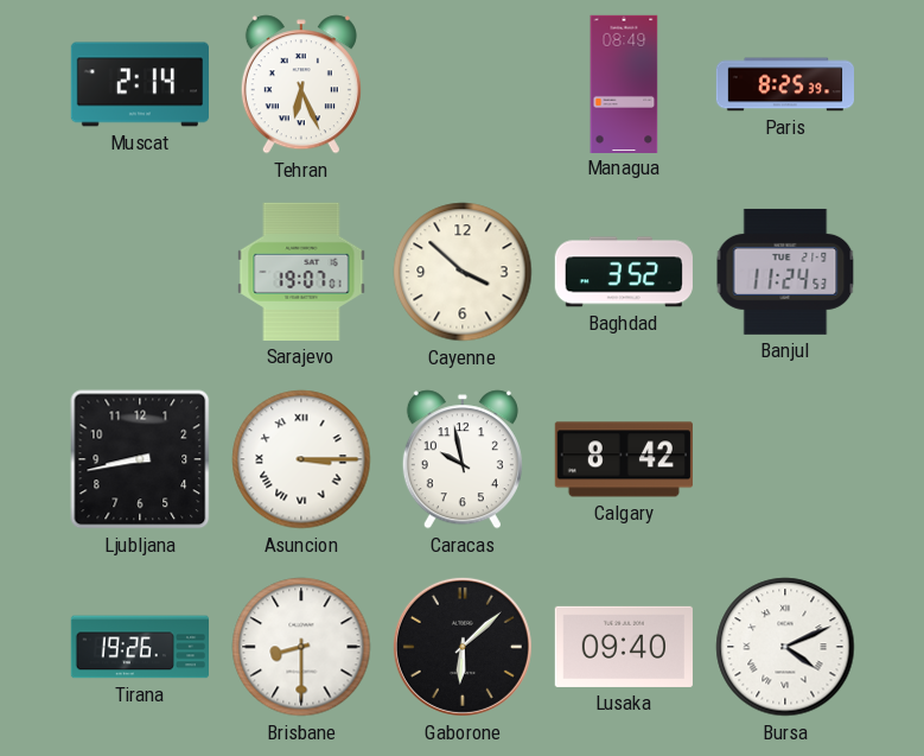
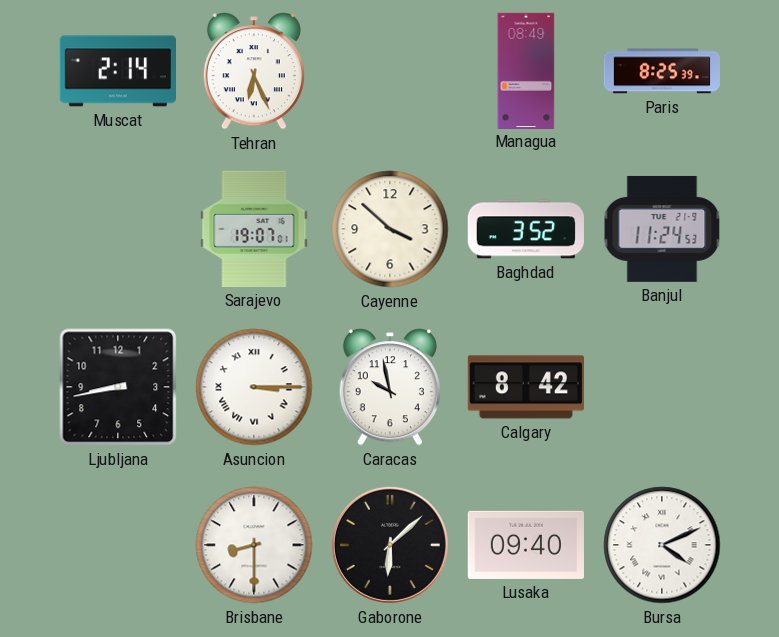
Tirana: 19:26 -> none
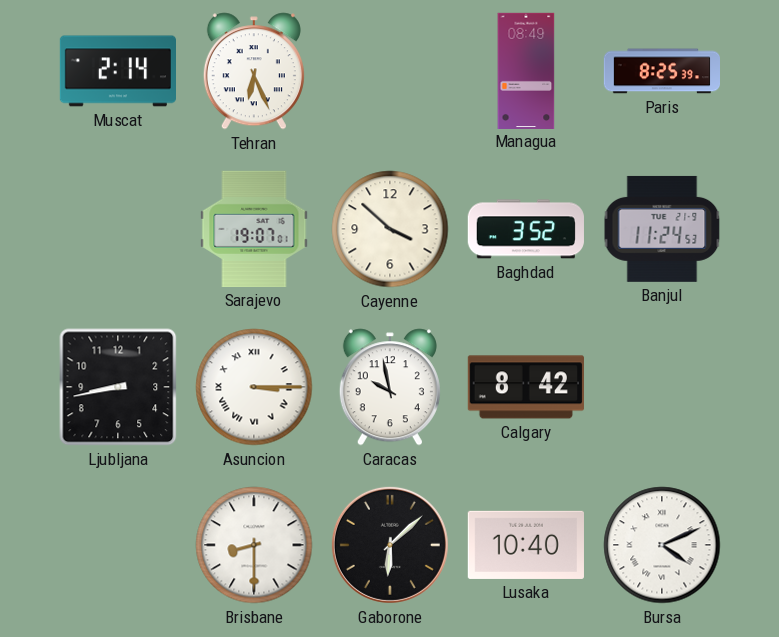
Lusaka: 09:40 -> 10:40
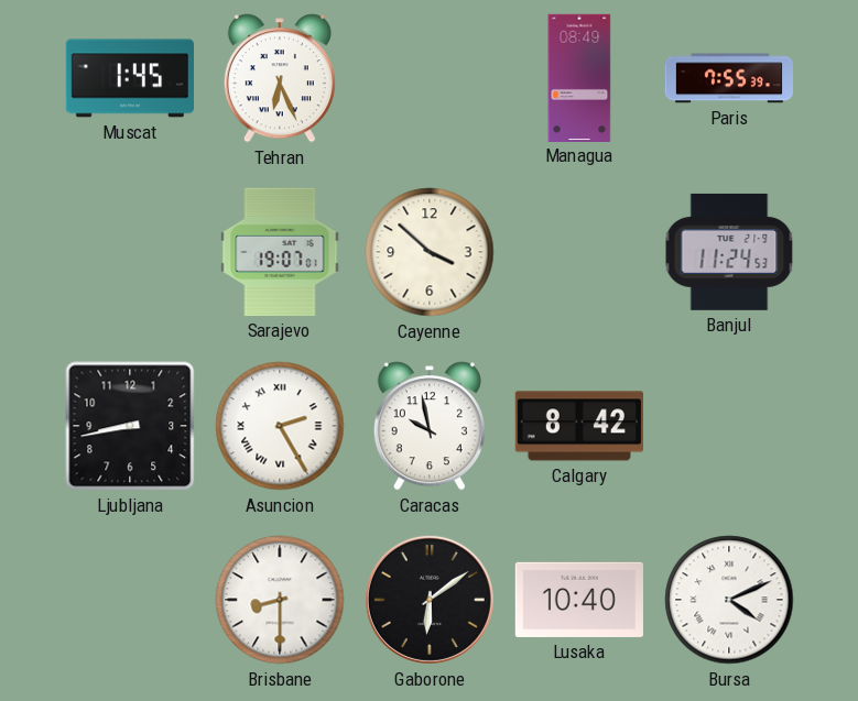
Muscat: 2:14 -> 1:45
Paris: 8:25 -> 7:55
Baghdad: 3:52 -> none
Asuncion: 3:15 -> 2:25
Gaborone: 6:08 -> 6:09
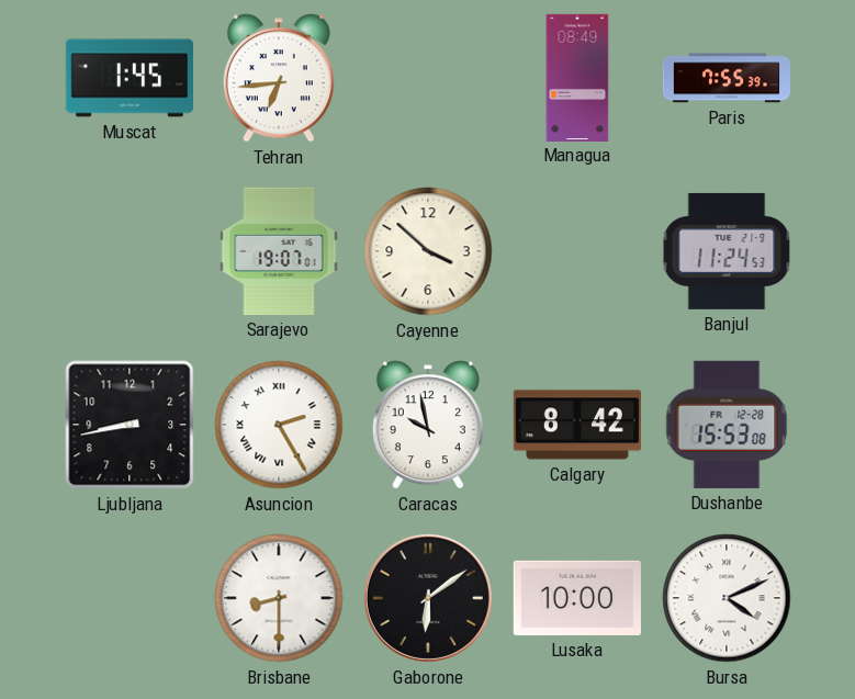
Tehran: 6:26 -> 6:44
Dushanbe: none -> 15:53
Lusaka: 10:40 -> 10:00
